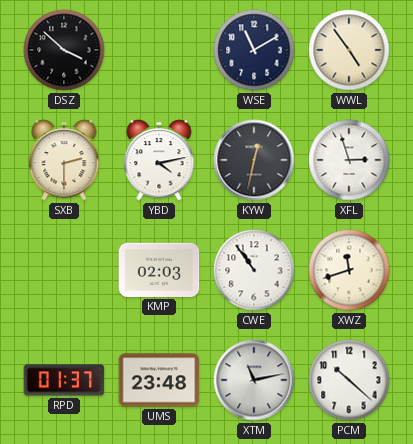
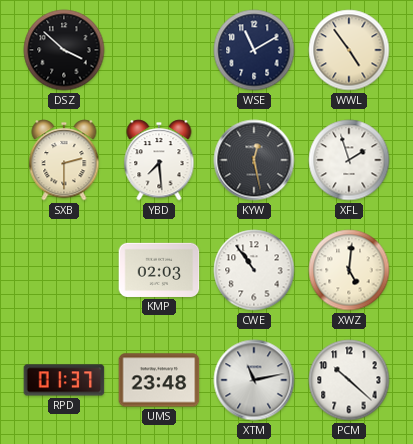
YBD: 4:13 -> 7:29
KYW: 12:32 -> 12:28
XFL: 2:57 -> 1:57
XWZ: 11:42 -> 5:01
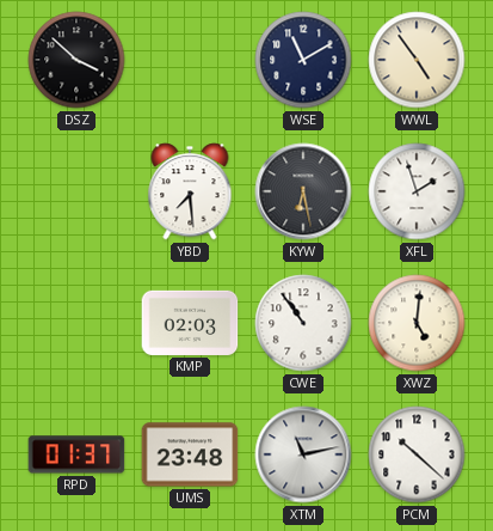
SXB: 2:30 -> none
KYW: 12:28 -> 6:28
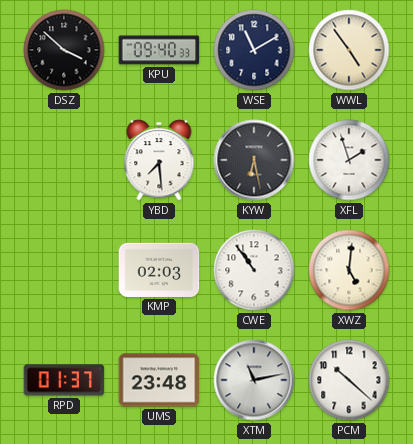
KPU: none -> 09:40
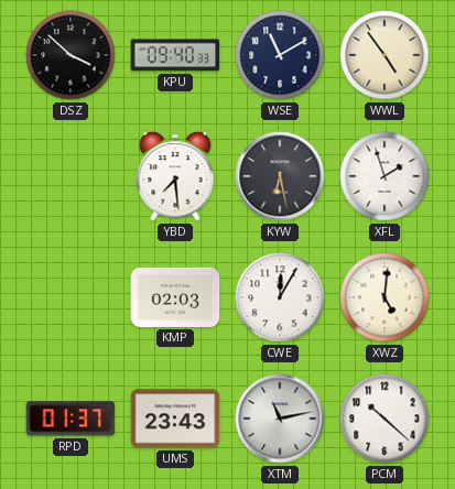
CWE: 10:54 -> 12:05
UMS: 23:48 -> 23:43
